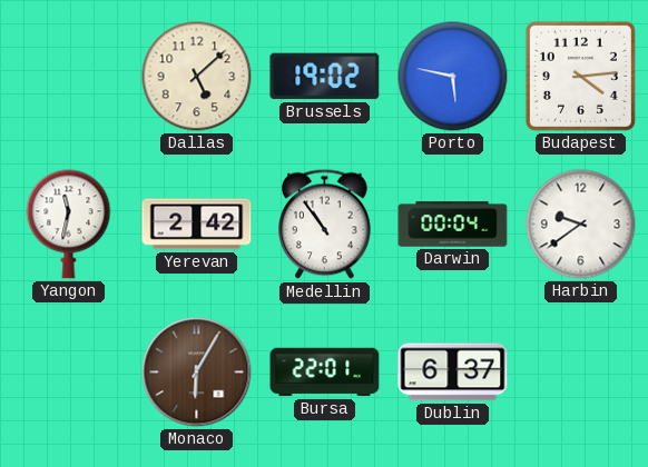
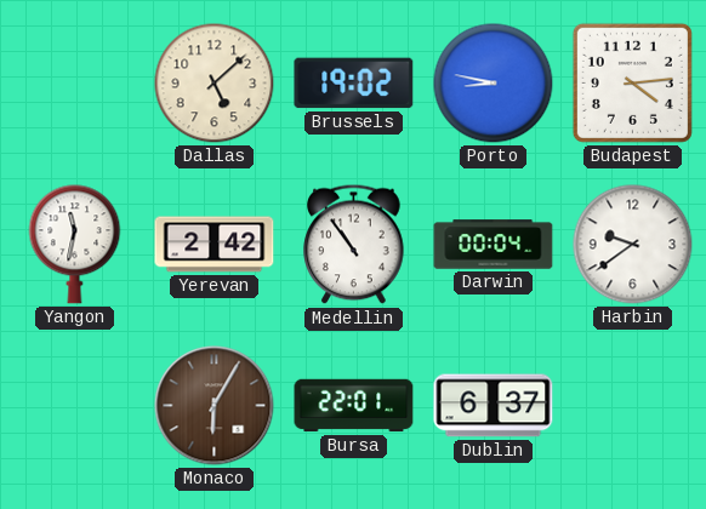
Porto: 5:47 -> 8:47
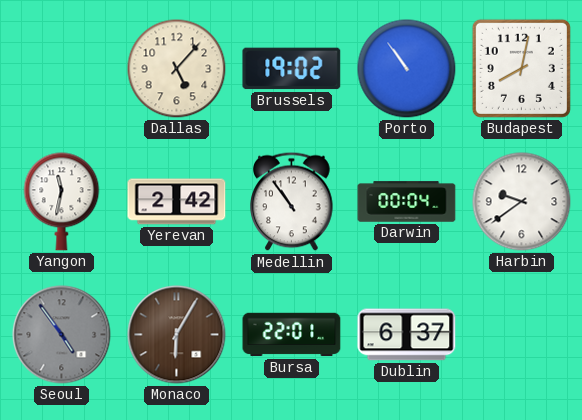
Dallas: 5:08 -> 5:07
Porto: 8:47 -> 10:54
Budapest: 4:14 -> 8:02
Seoul: none -> 4:54
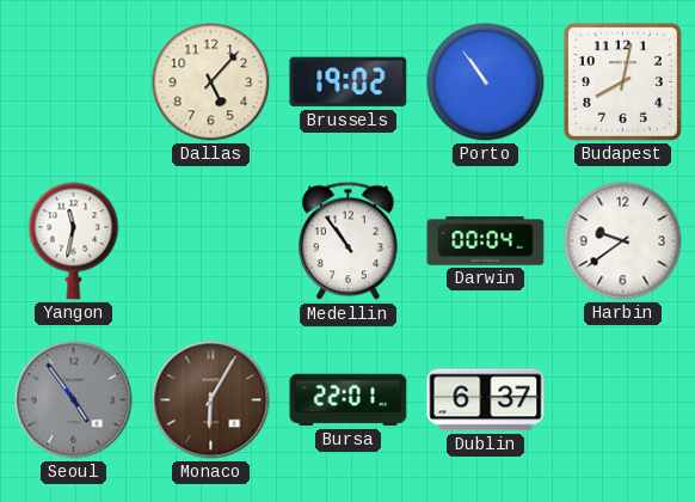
Yerevan: 2:42 -> none
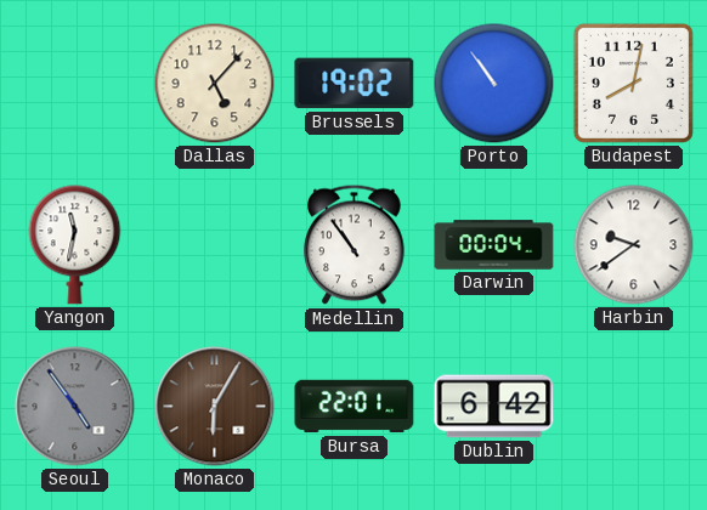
Dublin: 6:37 -> 6:42
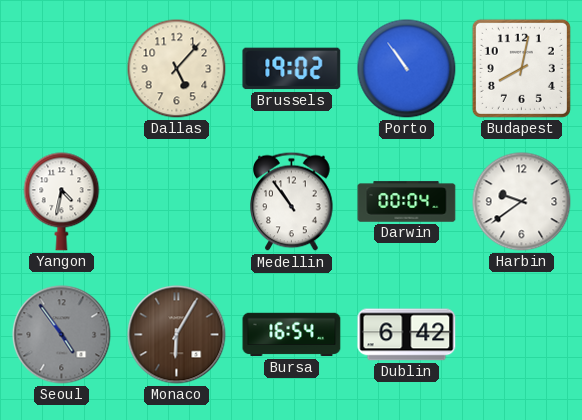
Yangon: 11:32 -> 4:32
Bursa: 22:01 -> 16:54
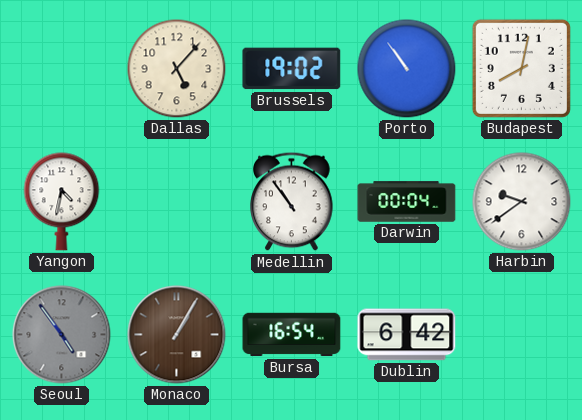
Monaco: 6:05 -> 1:05
